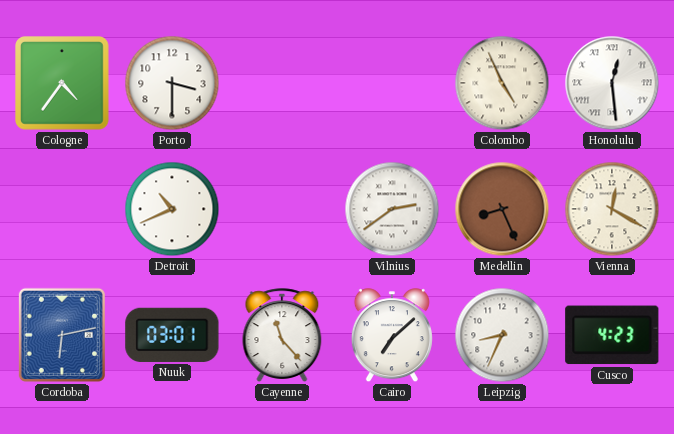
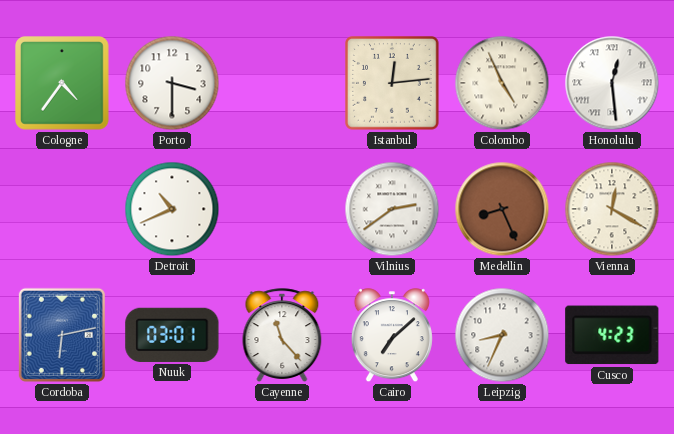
Istanbul: none -> 12:14
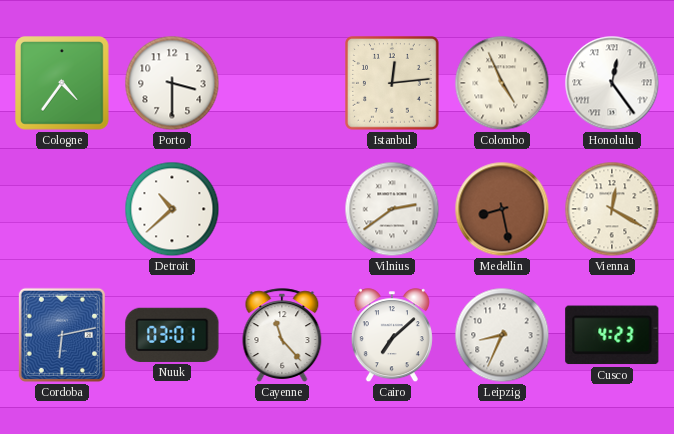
Honolulu: 12:29 -> 12:24
Detroit: 10:41 -> 10:38
Medellin: 8:26 -> 8:28
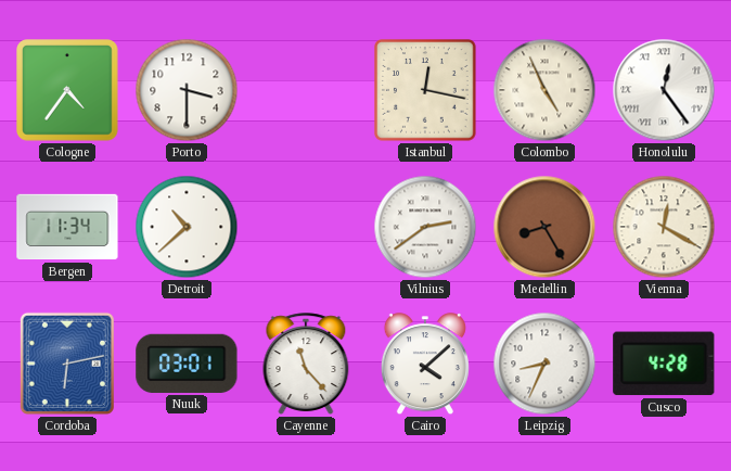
Istanbul: 12:14 -> 12:17
Bergen: none -> 11:34
Medellin: 8:28 -> 8:25
Cairo: 7:08 -> 4:08
Cusco: 4:23 -> 4:28
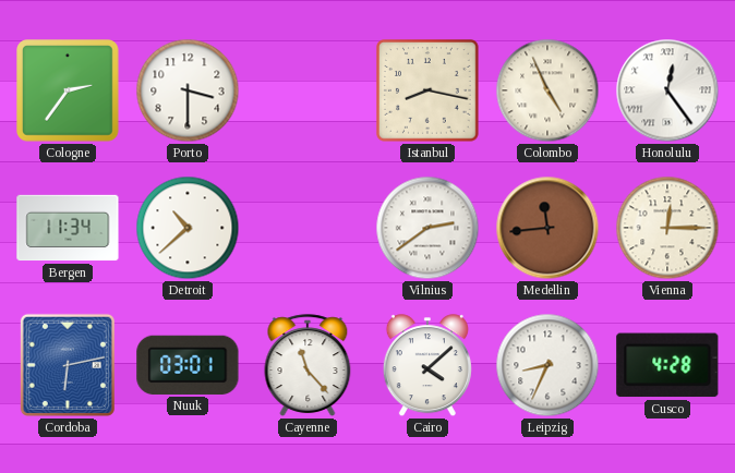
Cologne: 4:36 -> 2:36
Istanbul: 12:17 -> 8:17
Medellin: 8:25 -> 11:44
Vienna: 12:20 -> 12:15
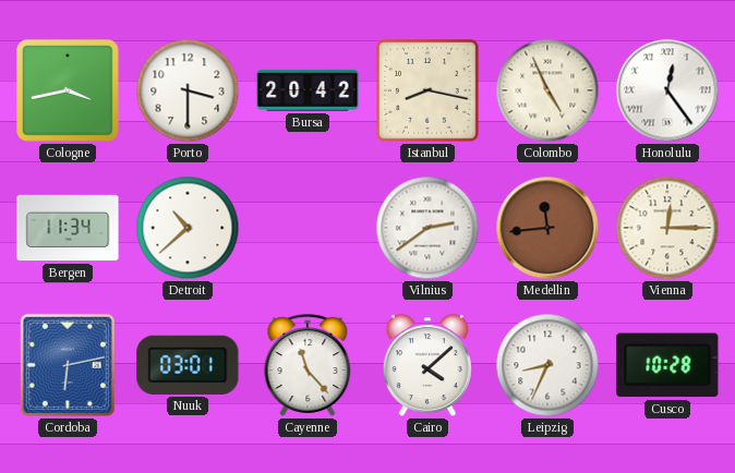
Cologne: 2:36 -> 3:43
Bursa: none -> 20:42
Cusco: 4:28 -> 10:28
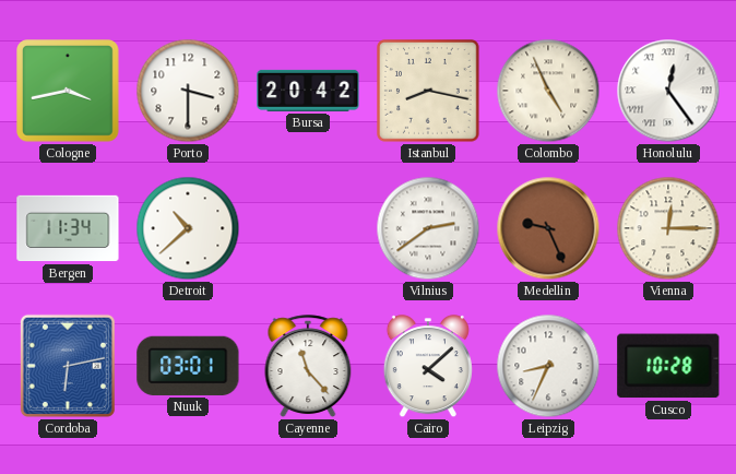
Medellin: 11:44 -> 9:26
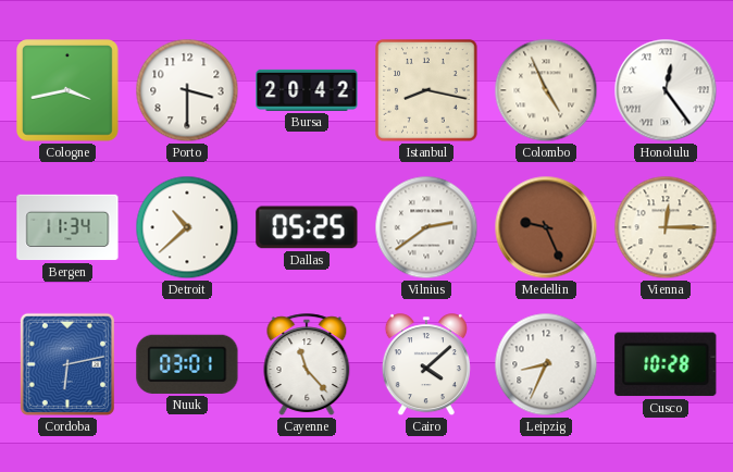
Dallas: none -> 05:25
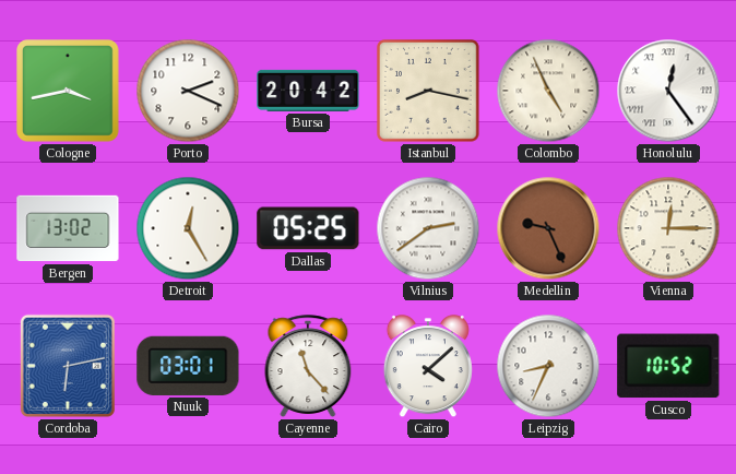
Porto: 3:30 -> 2:19
Bergen: 11:34 -> 13:02
Detroit: 10:38 -> 12:25
Cusco: 10:28 -> 10:52
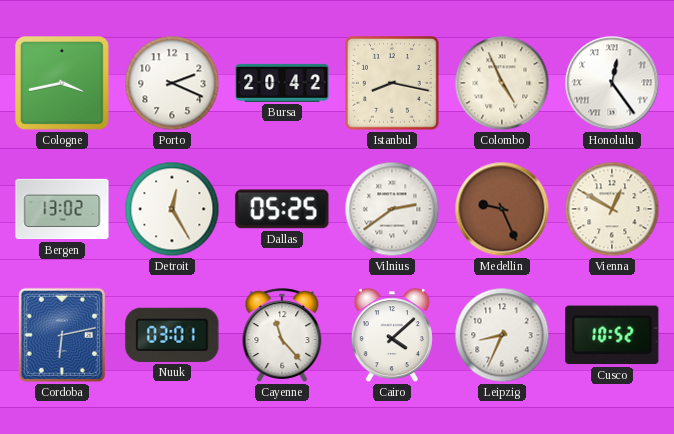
Vienna: 12:15 -> 12:50
